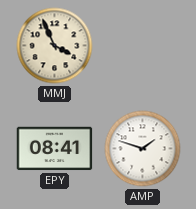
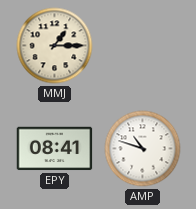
MMJ: 3:56 -> 1:15
AMP: 1:48 -> 10:48
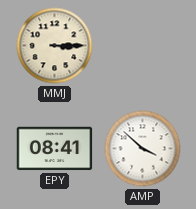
MMJ: 1:15 -> 3:15
AMP: 10:48 -> 3:52
